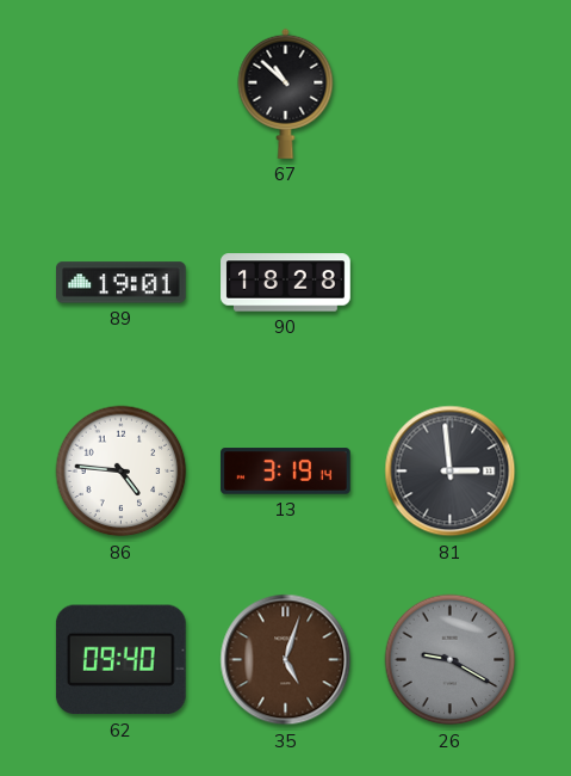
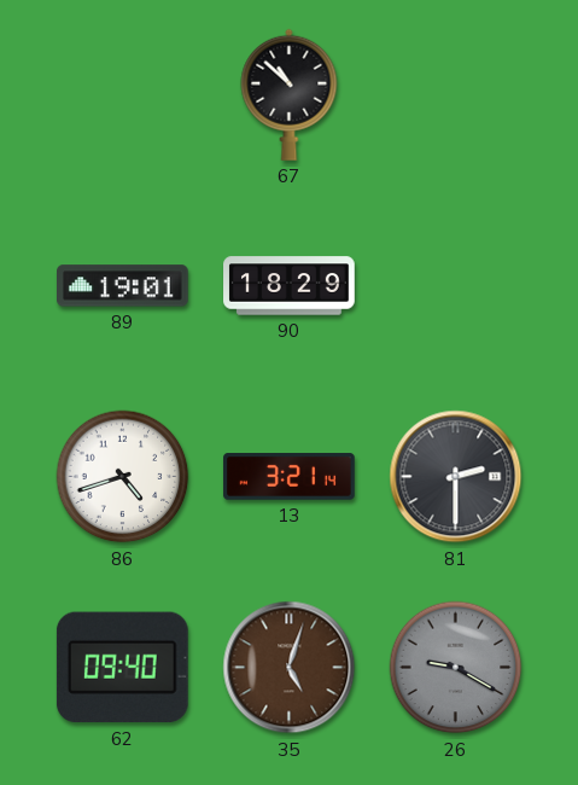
90: 18:28 -> 18:29
86: 4:46 -> 4:42
13: 3:19 -> 3:21
81: 2:59 -> 2:30
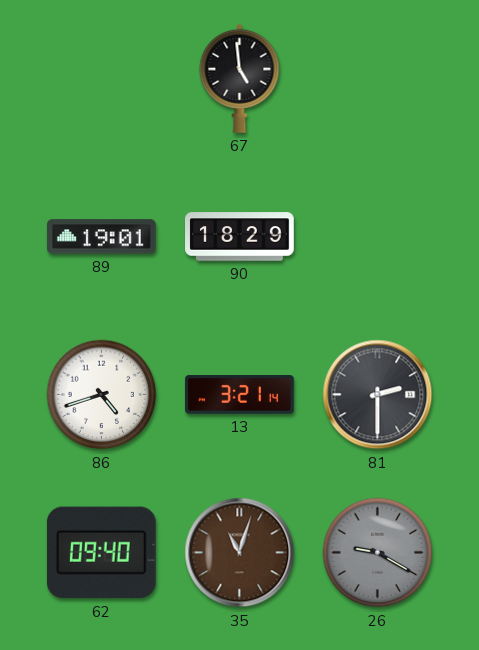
67: 10:52 -> 4:59
35: 5:03 -> 11:03
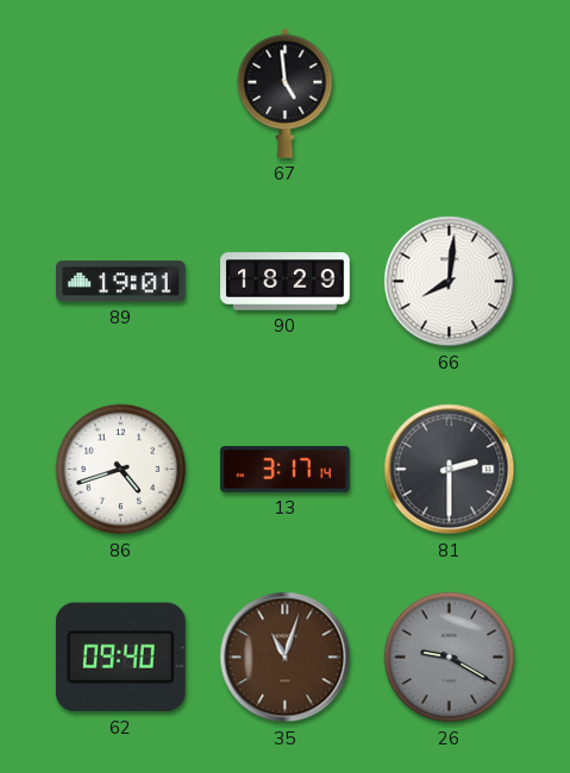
66: none -> 8:01
13: 3:21 -> 3:17
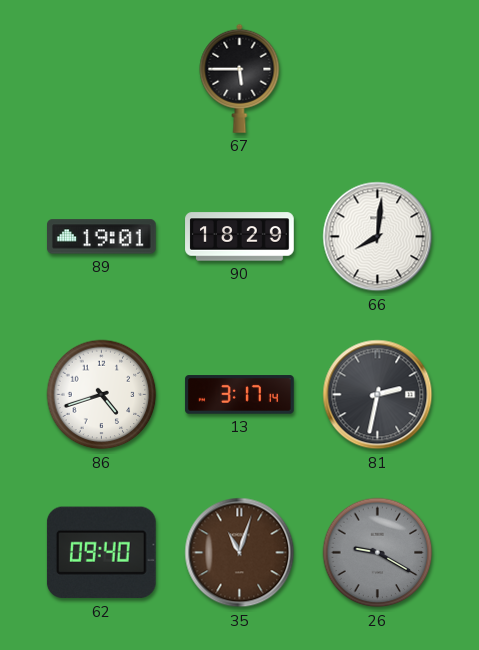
67: 4:59 -> 5:45
81: 2:30 -> 2:32
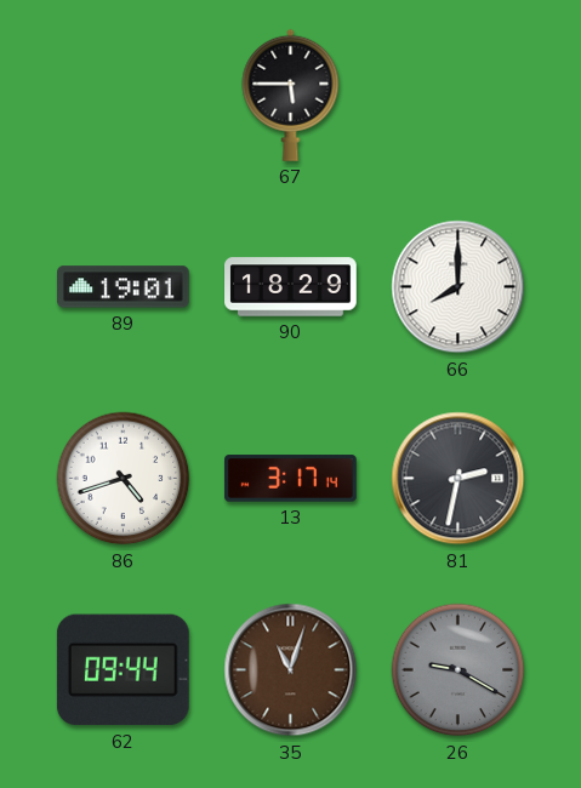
66: 8:01 -> 8:00
62: 09:40 -> 09:44
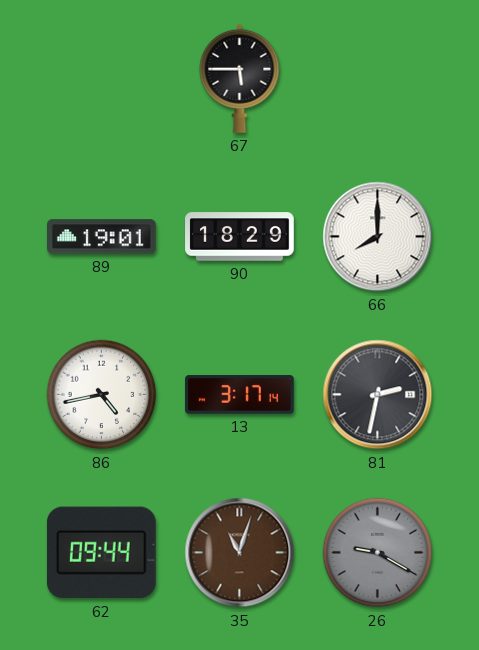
86: 4:42 -> 4:43
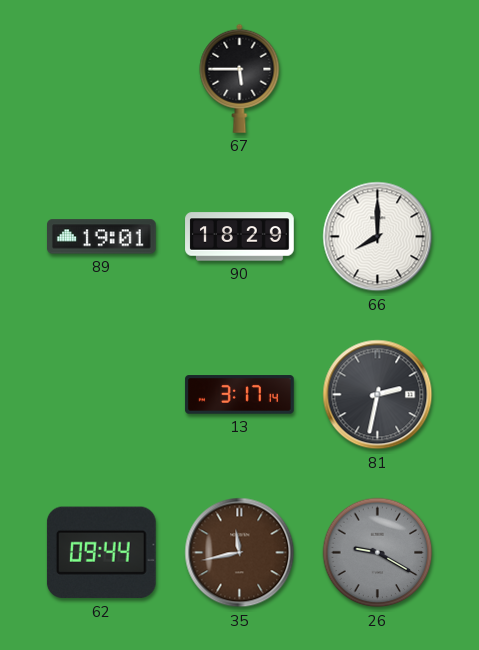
86: 4:43 -> none
35: 11:03 -> 11:43
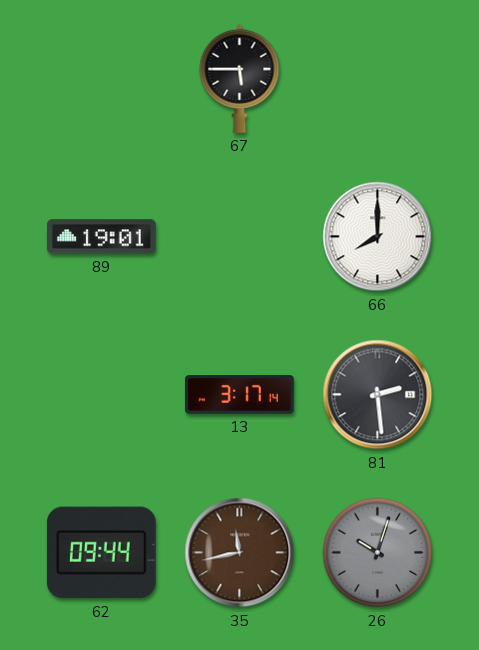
90: 18:29 -> none
81: 2:32 -> 2:29
26: 9:20 -> 10:03
